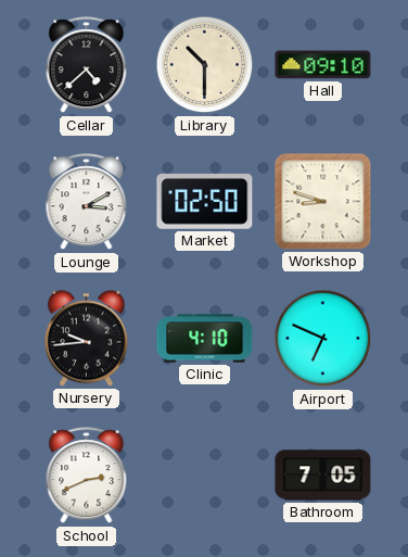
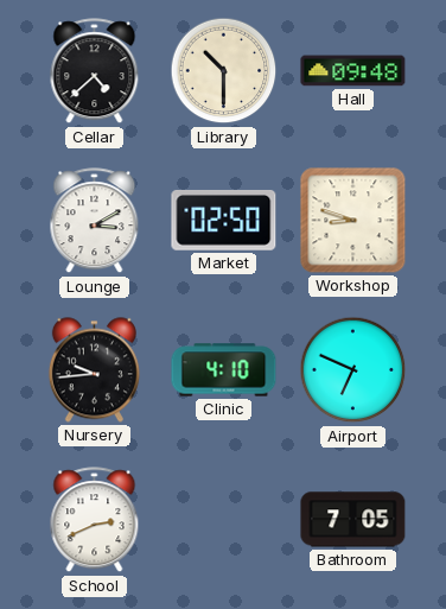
Hall: 09:10 -> 09:48
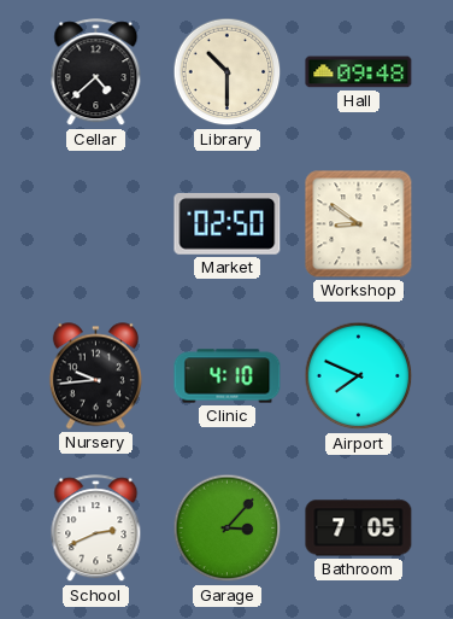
Lounge: 3:10 -> none
Workshop: 8:48 -> 8:51
Airport: 6:49 -> 7:49
Garage: none -> 3:07
